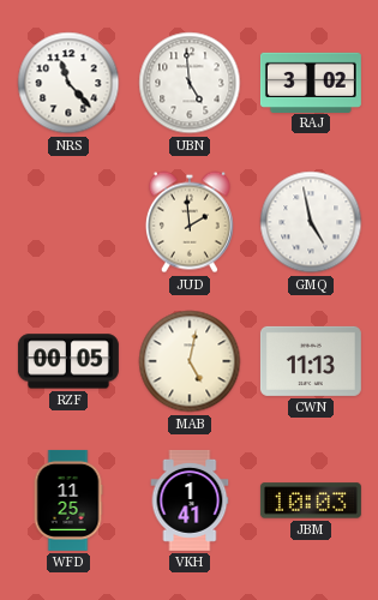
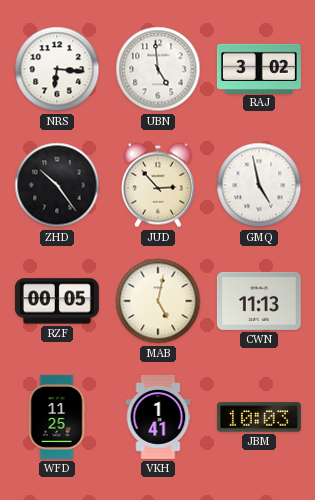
NRS: 11:23 -> 6:16
ZHD: none -> 10:24
JUD: 1:59 -> 2:53
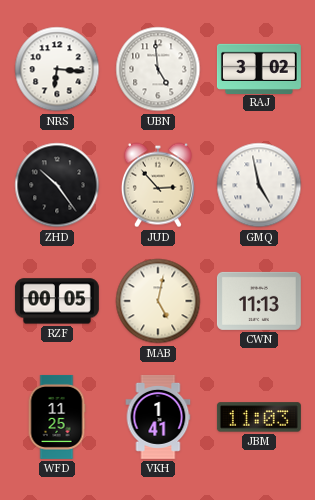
JBM: 10:03 -> 11:03
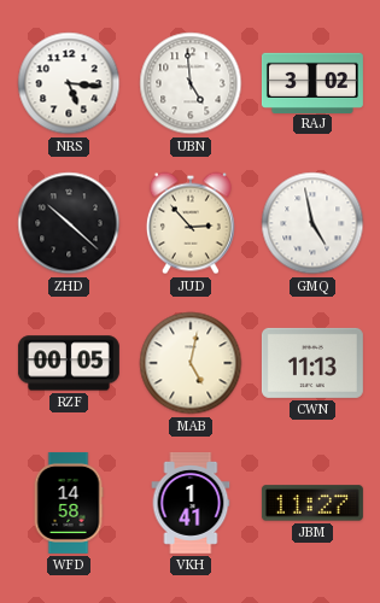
NRS: 6:16 -> 5:16
ZHD: 10:24 -> 10:22
WFD: 11:25 -> 14:58
JBM: 11:03 -> 11:27
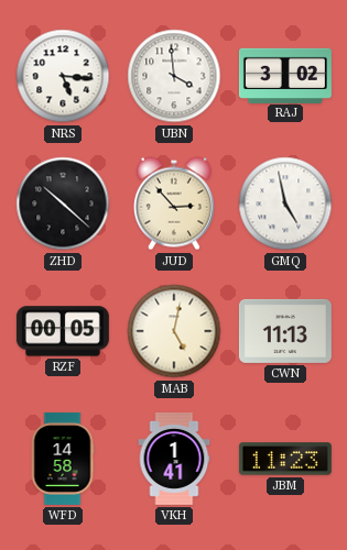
UBN: 4:59 -> 3:59
JBM: 11:27 -> 11:23
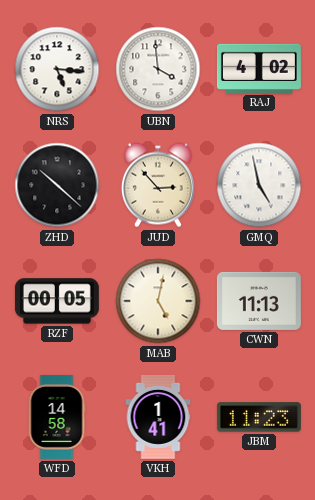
RAJ: 3:02 -> 4:02
